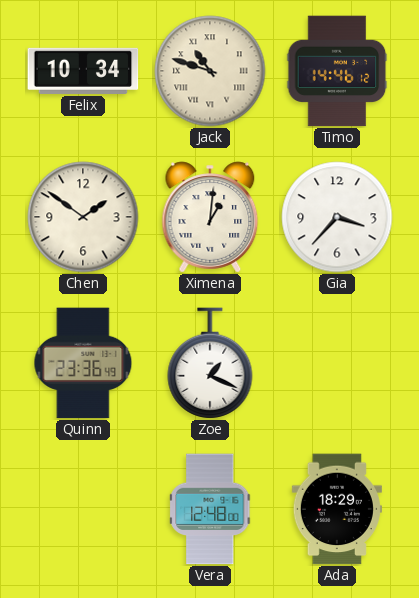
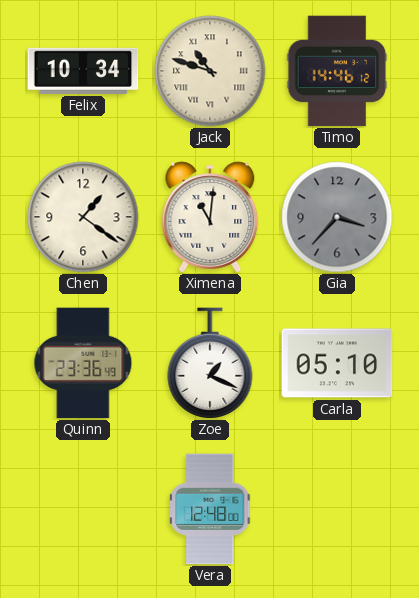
Chen: 1:51 -> 1:21
Ximena: 1:01 -> 11:01
Gia dial: white -> grey
Carla: none -> 05:10
Ada: 18:29 -> none
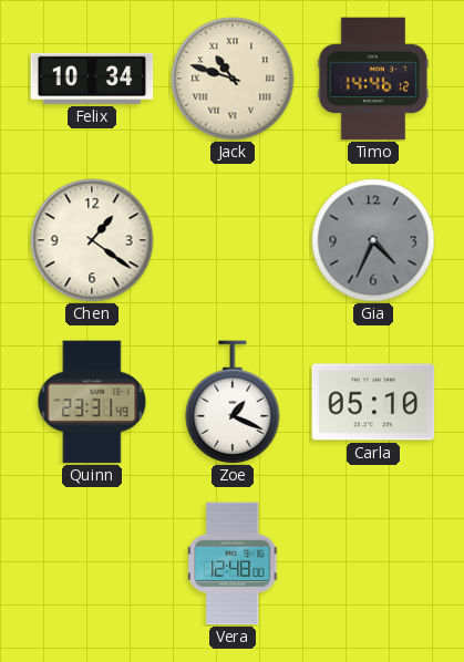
Ximena: 11:01 -> none
Gia: 3:37 -> 4:34
Quinn: 23:36 -> 23:31
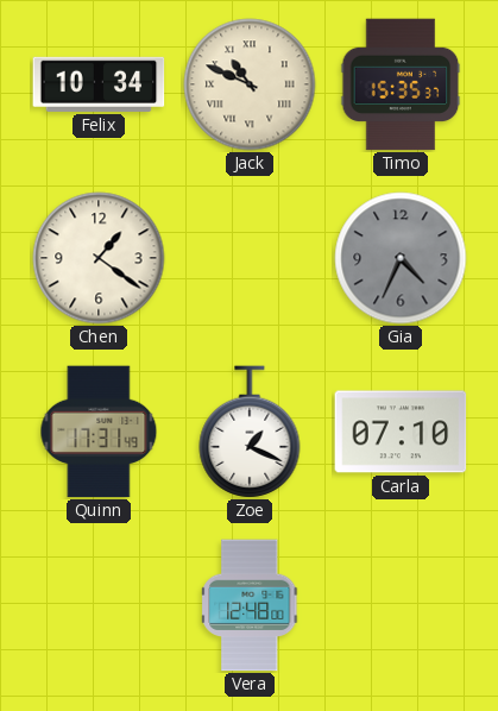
Jack: 10:48 -> 10:49
Timo: 14:46 -> 15:35
Quinn: 23:31 -> 17:31
Carla: 05:10 -> 07:10
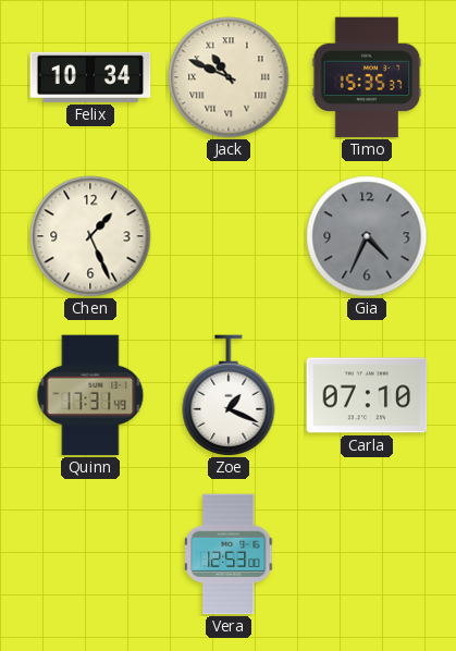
Chen: 1:21 -> 1:26
Vera: 12:48 -> 12:53
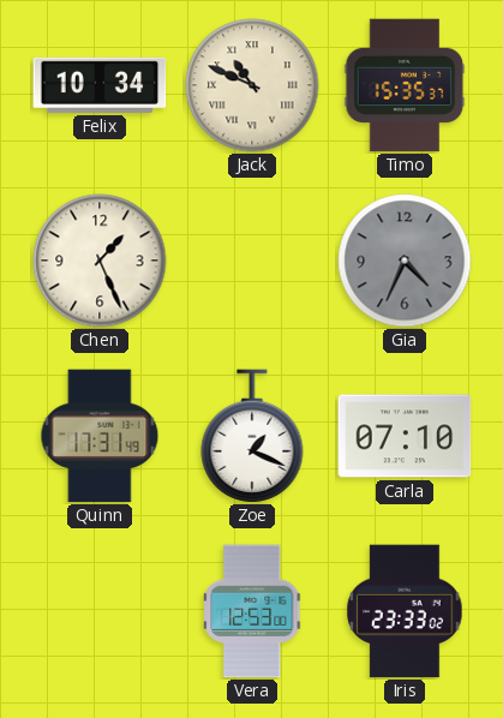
Iris: none -> 23:33
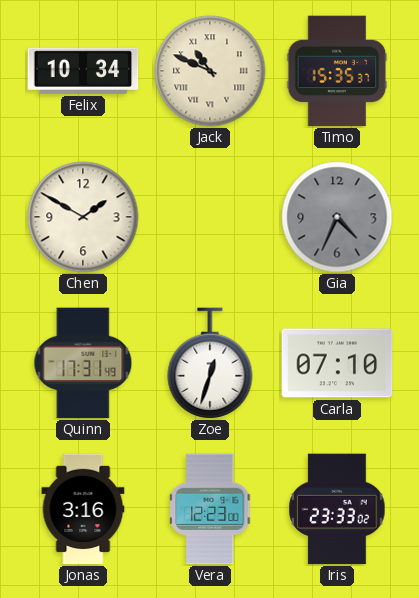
Chen: 1:26 -> 1:50
Zoe: 1:19 -> 12:33
Jonas: none -> 3:16
Vera: 12:53 -> 12:23
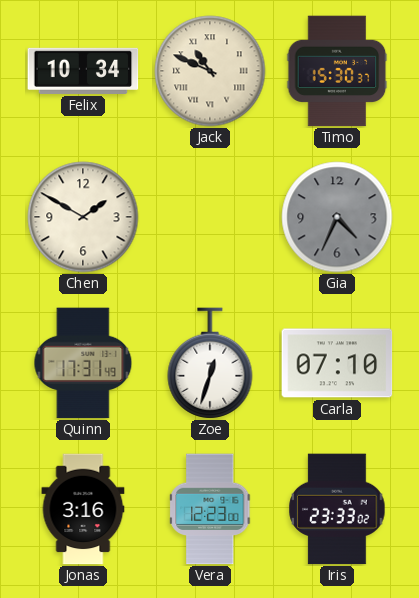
Timo: 15:35 -> 15:30
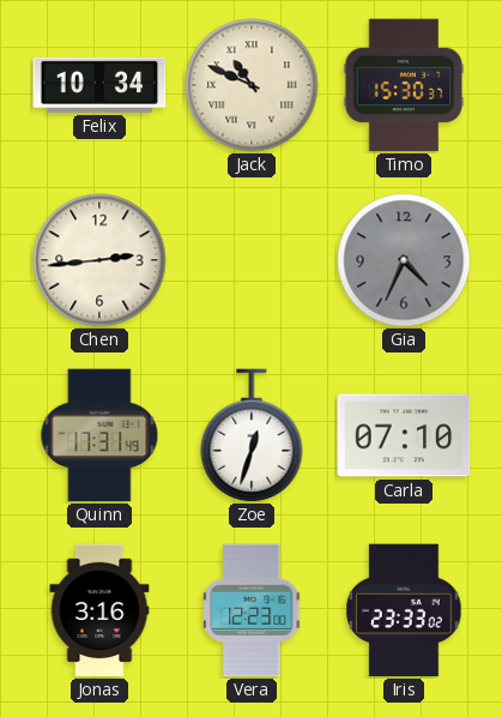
Chen: 1:50 -> 2:44
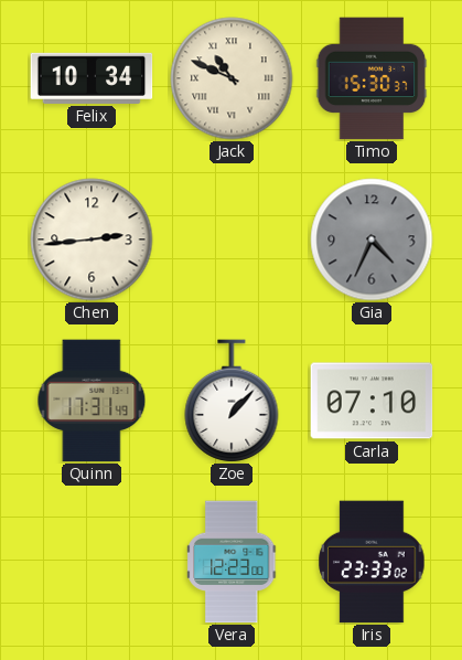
Zoe: 12:33 -> 1:07
Jonas: 3:16 -> none
